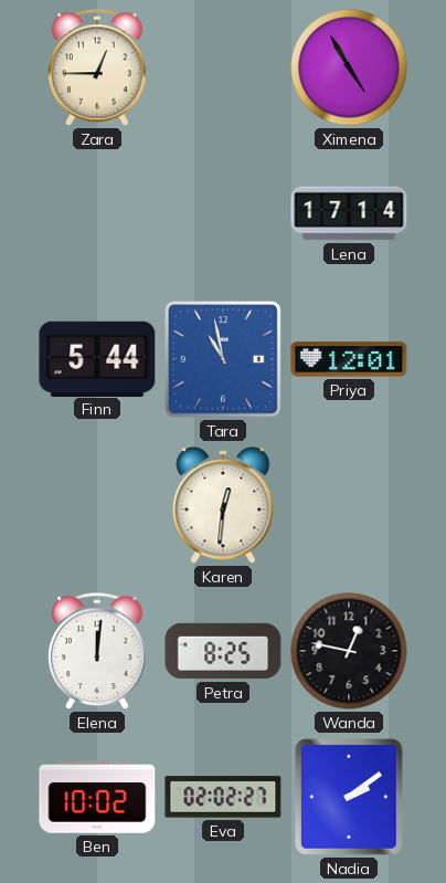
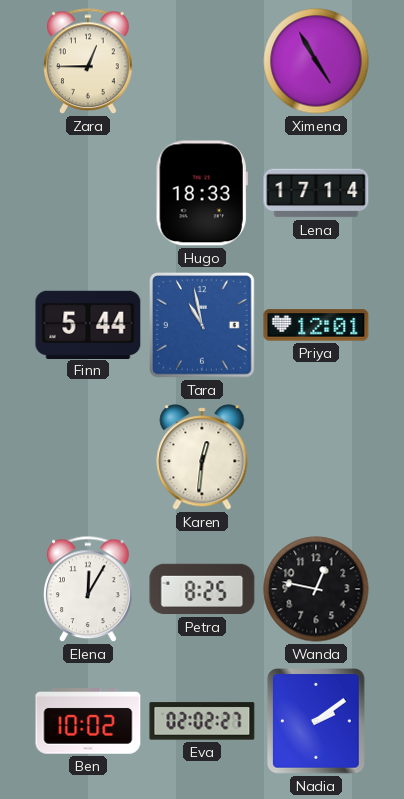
Hugo: none -> 18:33
Elena: 12:01 -> 12:05
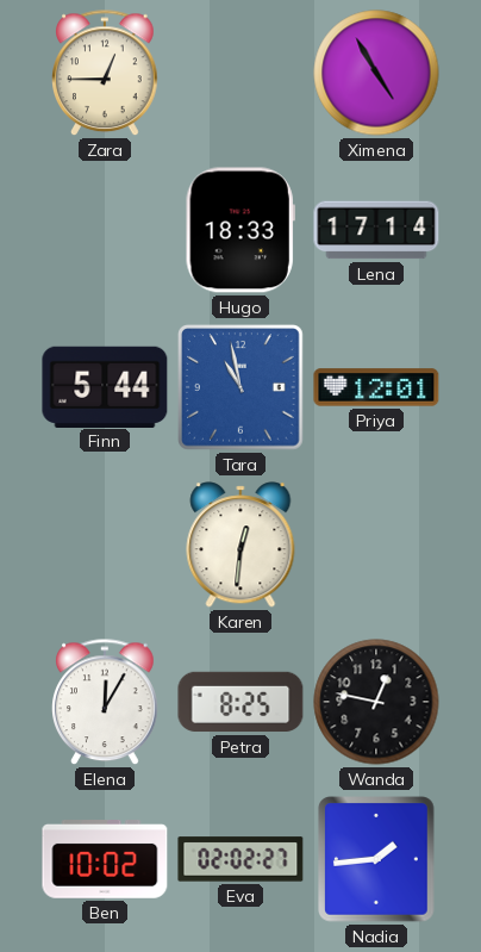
Nadia: 2:09 -> 1:44
